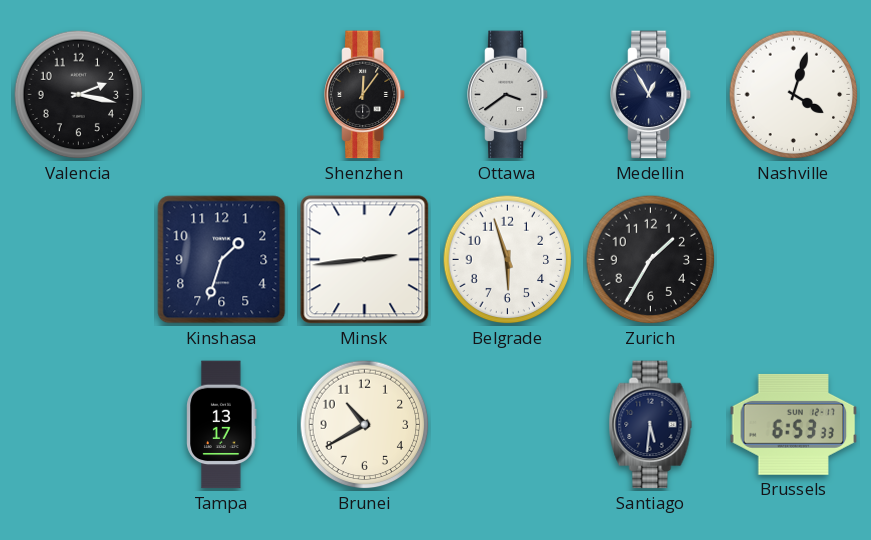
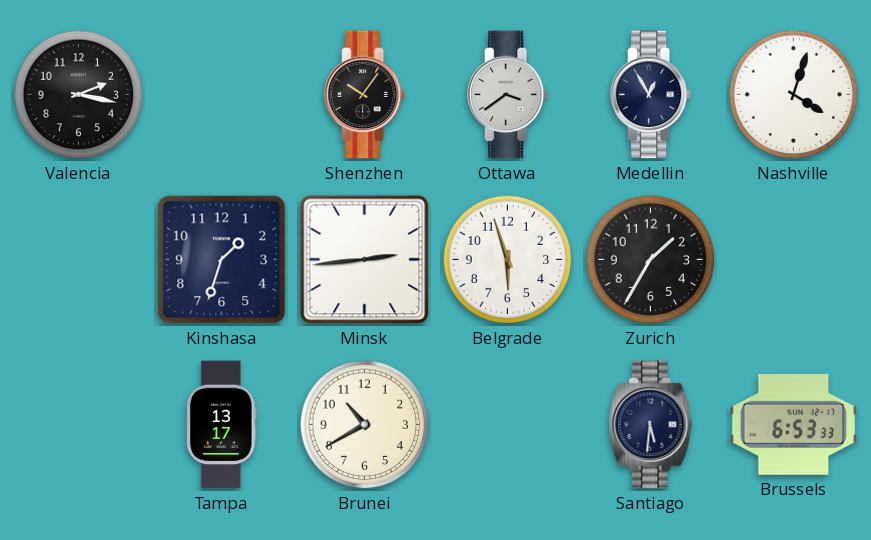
Shenzhen: 12:06 -> 10:06
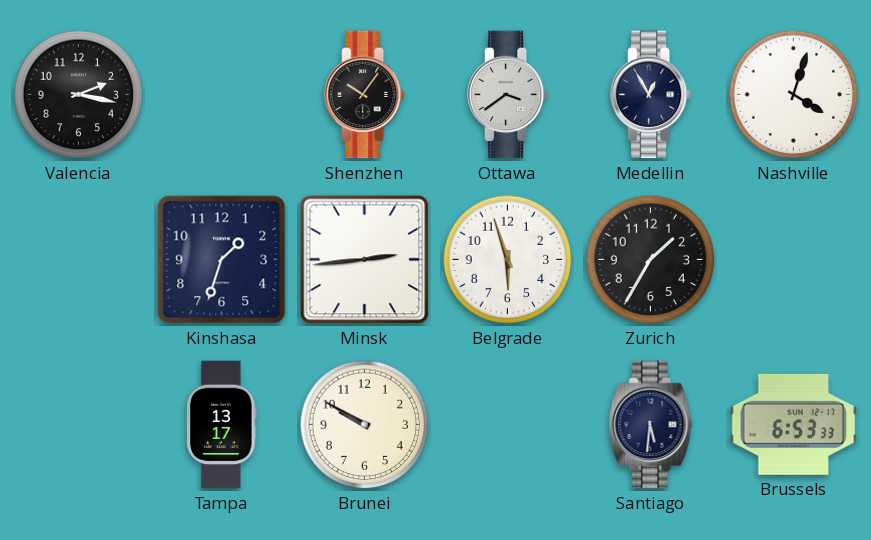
Brunei: 10:40 -> 9:50
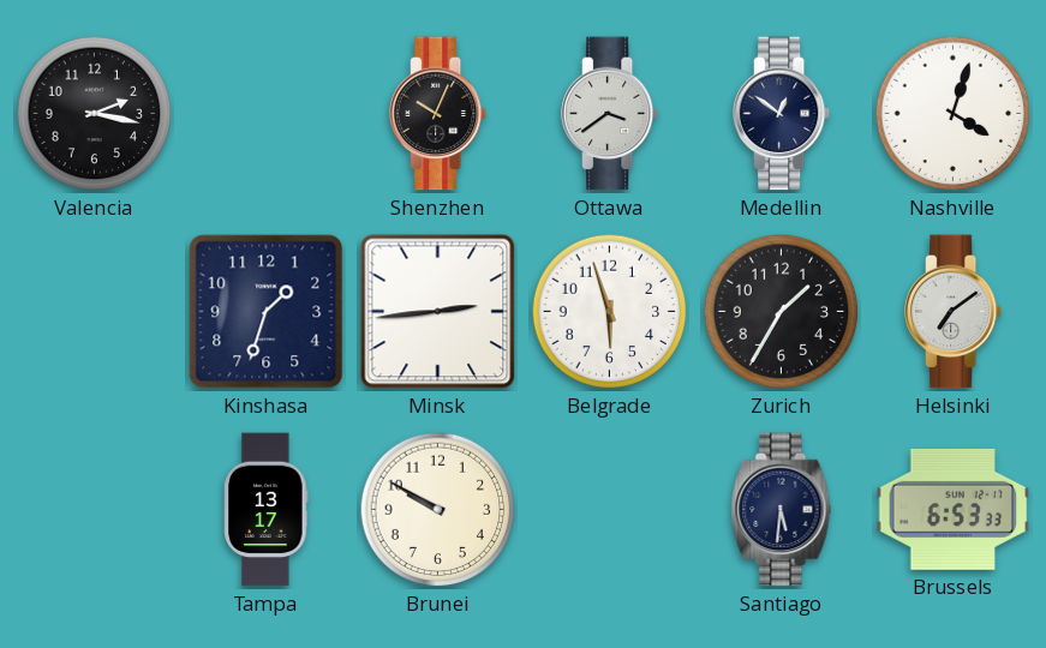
Shenzhen: 10:06 -> 10:04
Medellin: 12:55 -> 12:51
Helsinki: none -> 7:09
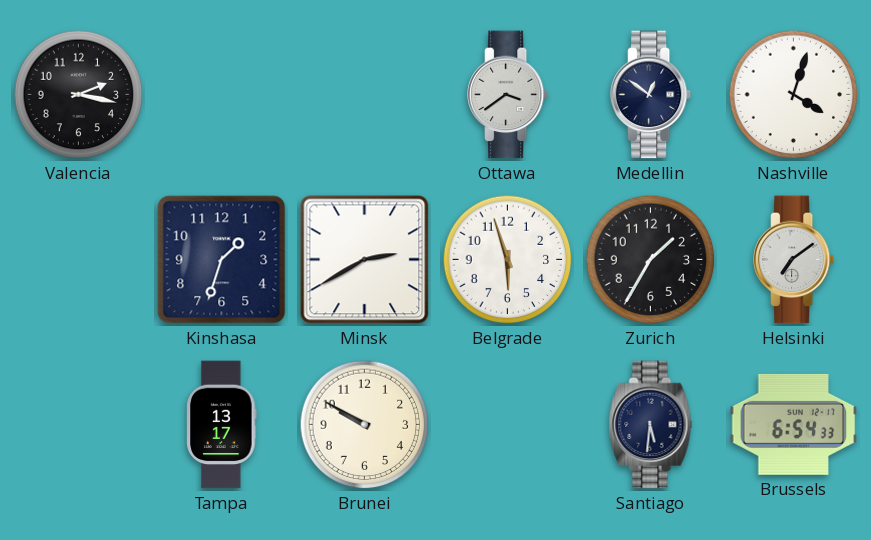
Shenzhen: 10:04 -> none
Minsk: 2:44 -> 2:40
Brussels: 6:53 -> 6:54
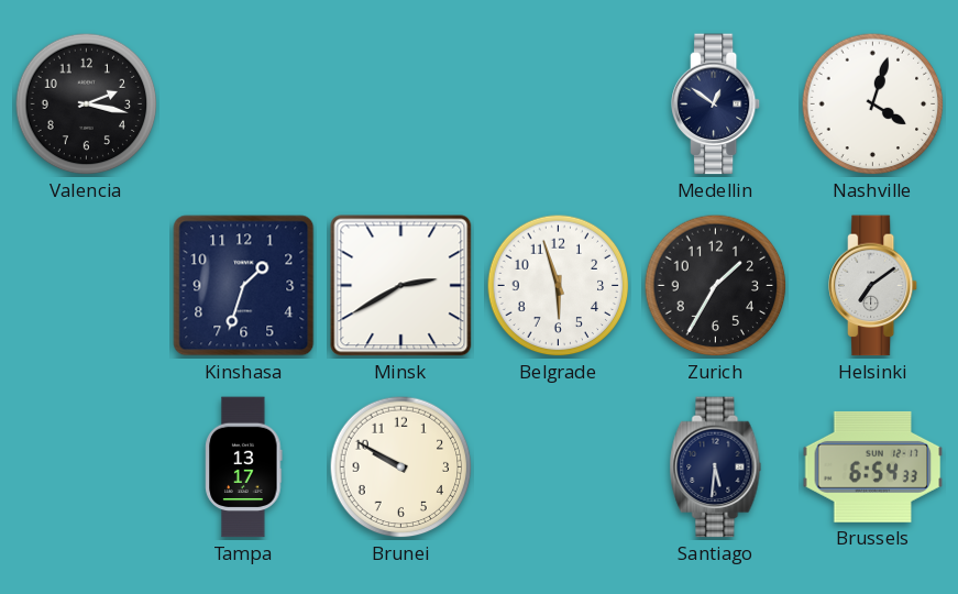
Ottawa: 3:39 -> none
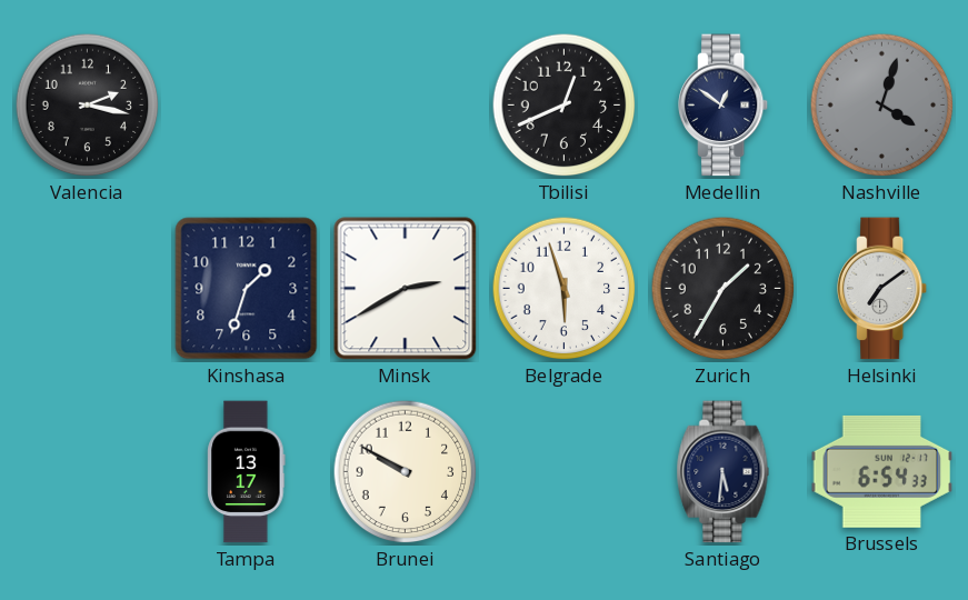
Tbilisi: none -> 12:41
Nashville dial: white -> grey
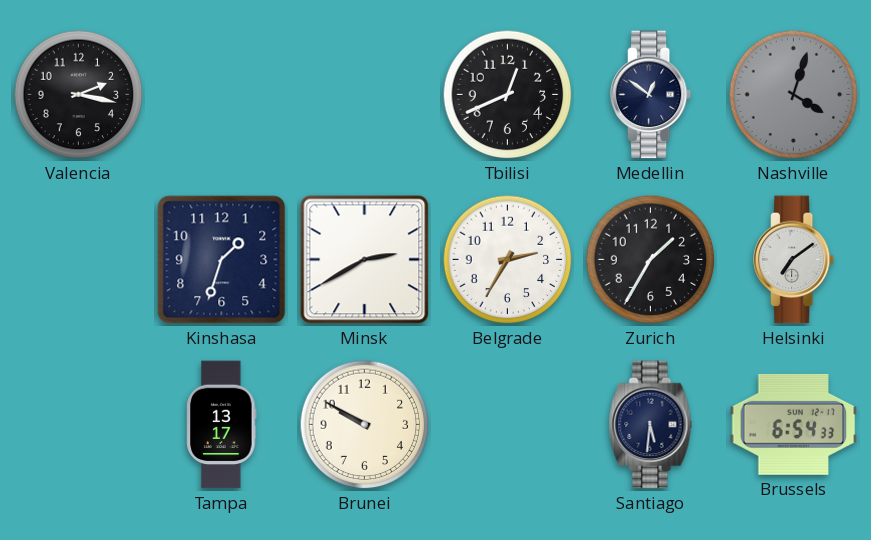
Belgrade: 5:57 -> 2:35
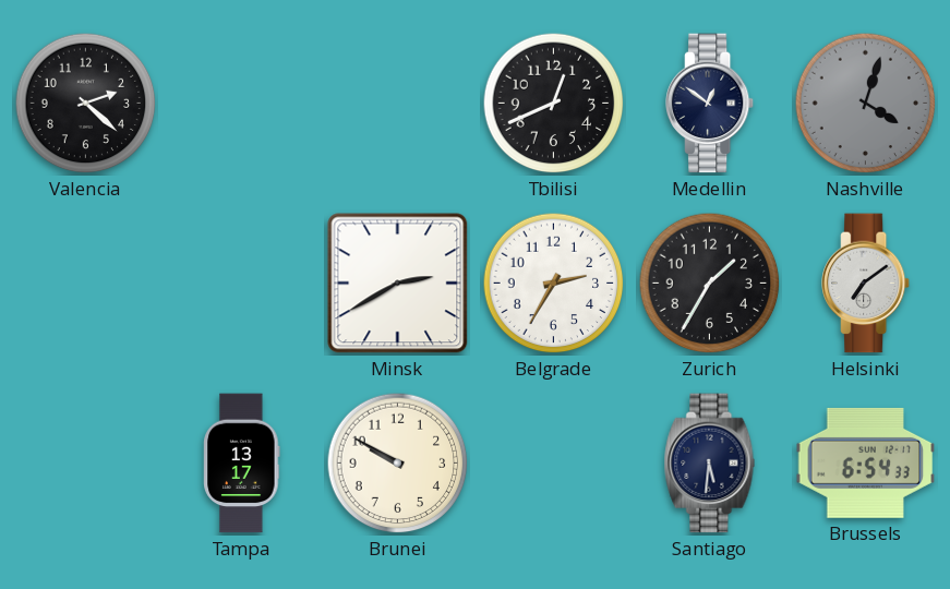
Valencia: 2:17 -> 2:22
Kinshasa: 1:33 -> none
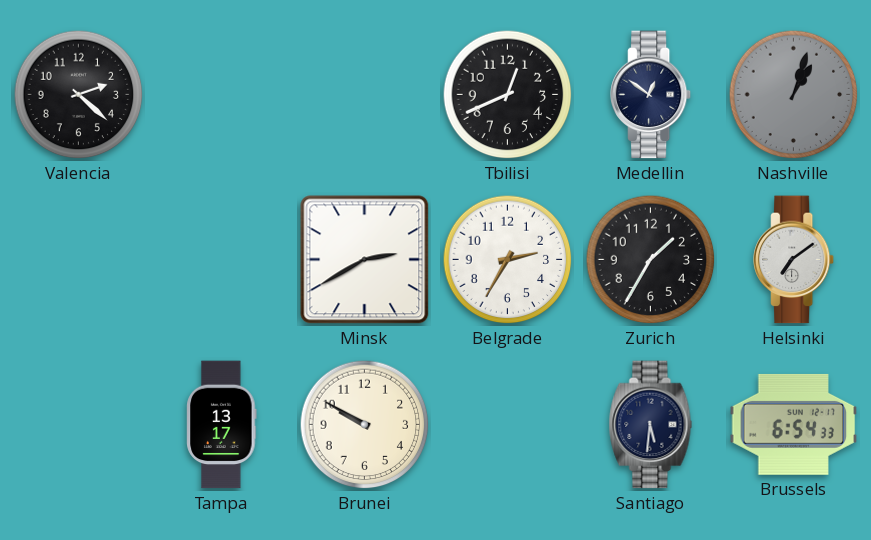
Nashville: 4:03 -> 1:03
